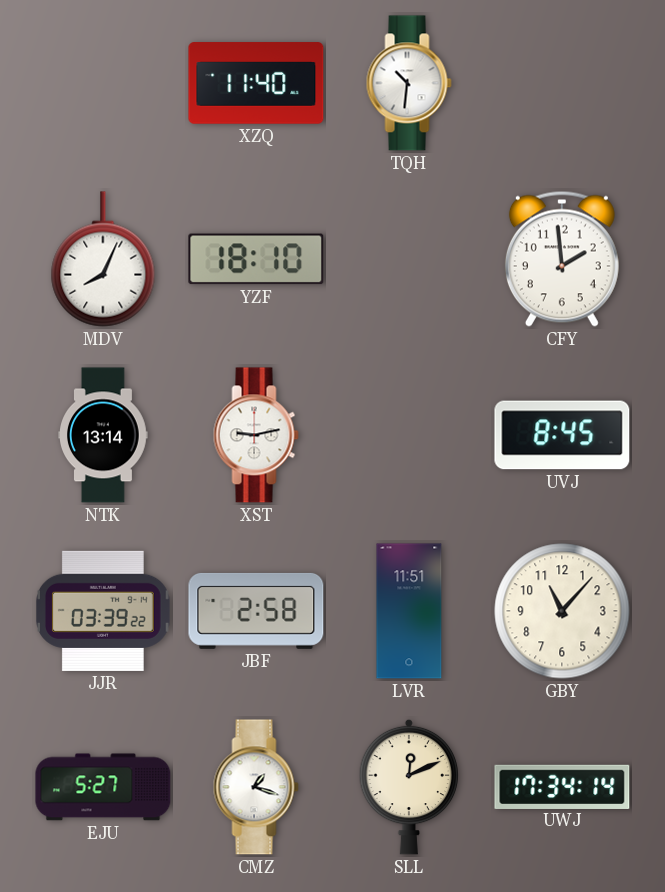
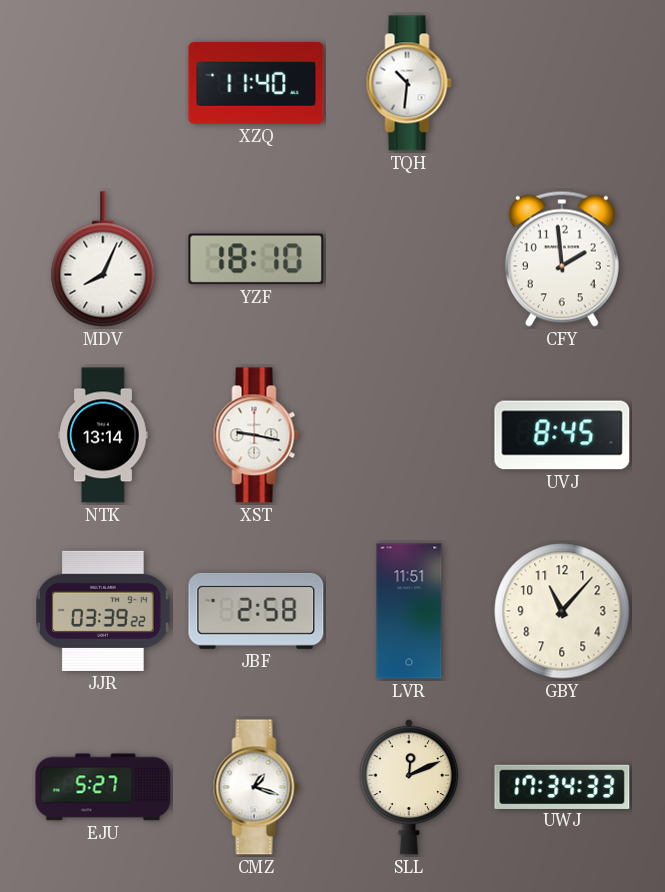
XST: 9:13 -> 9:17
UWJ: 17:34:14 -> 17:34:33
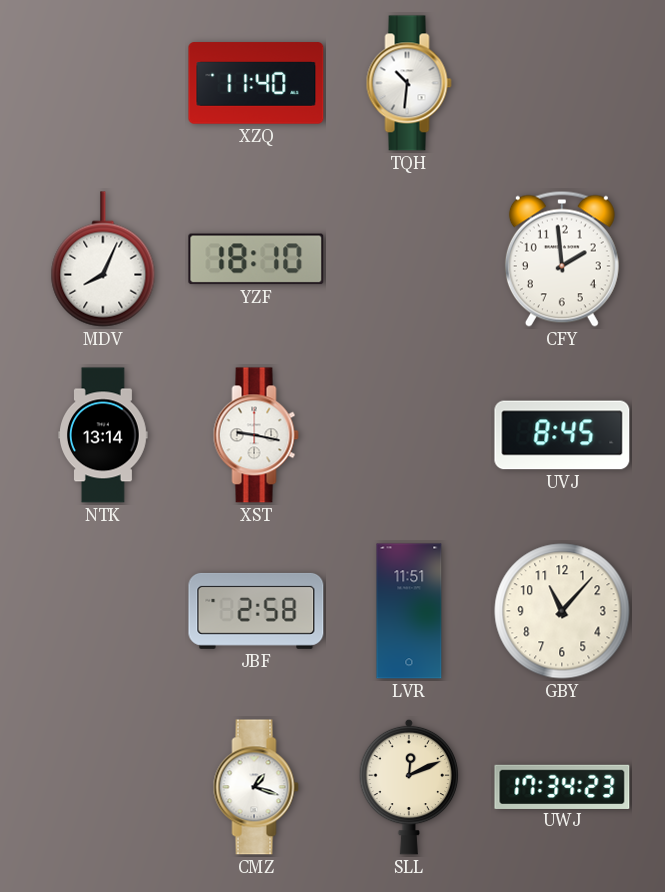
JJR: 03:39 -> none
EJU: 5:27 -> none
UWJ: 17:34:33 -> 17:34:23
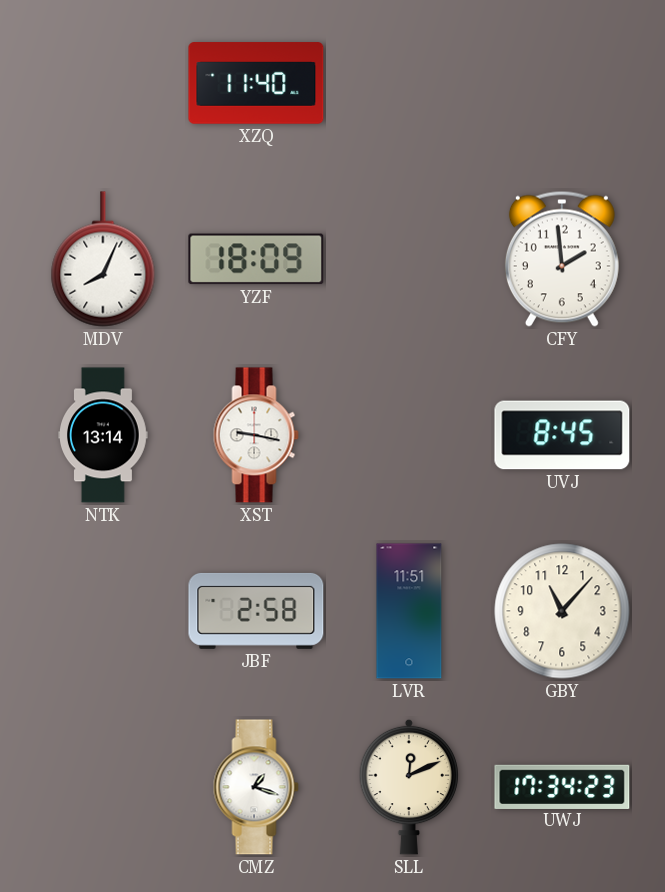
TQH: 10:31 -> none
YZF: 18:10 -> 18:09
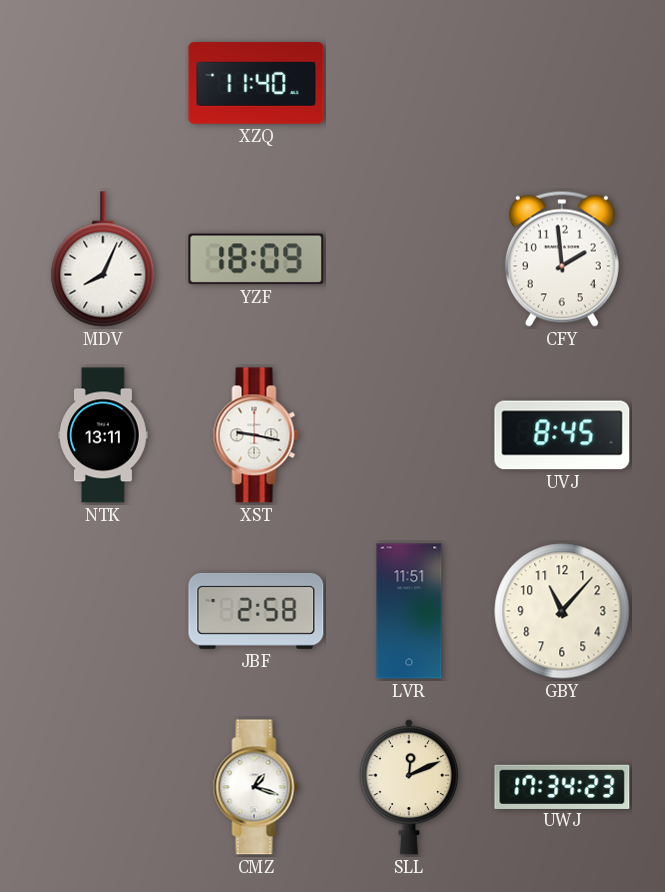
NTK: 13:14 -> 13:11
